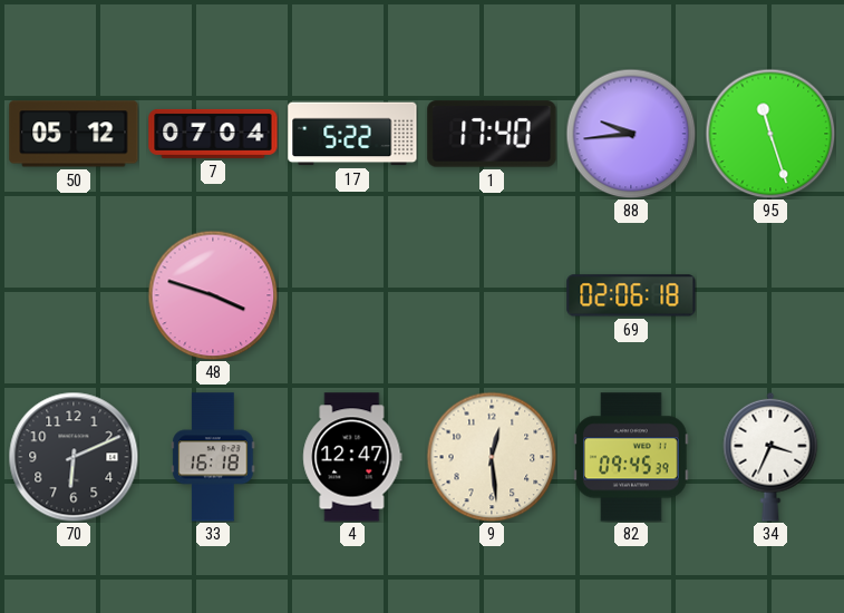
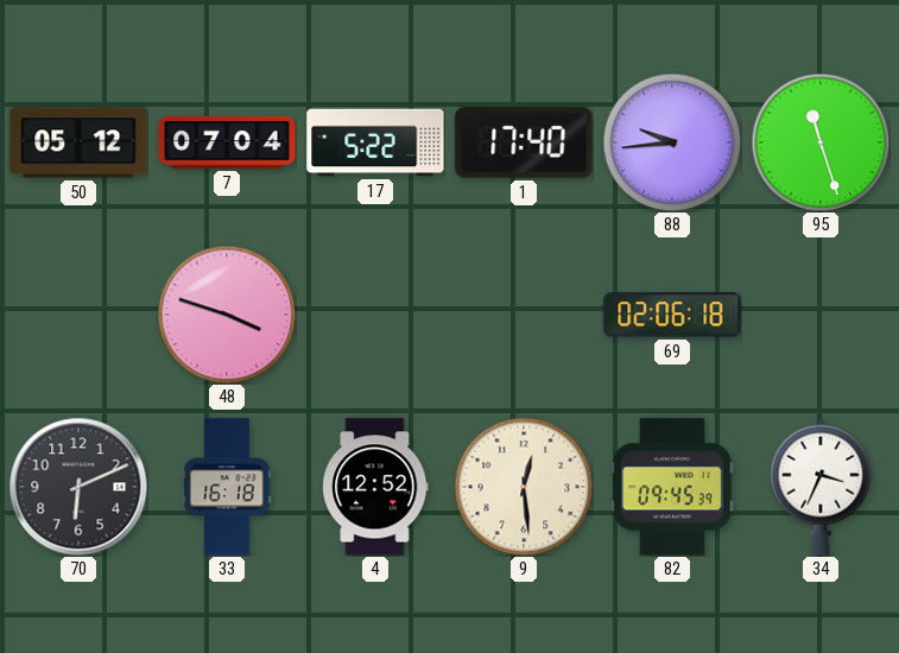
4: 12:47 -> 12:52
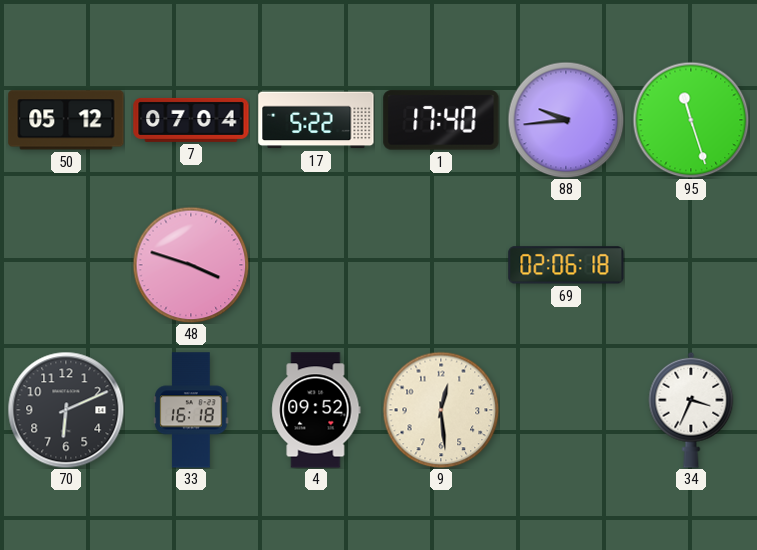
4: 12:52 -> 09:52
82: 09:45 -> none
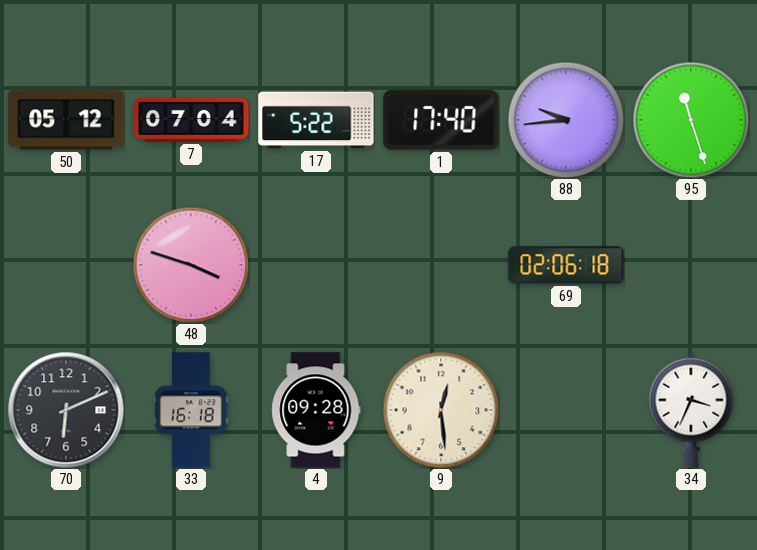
4: 09:52 -> 09:28
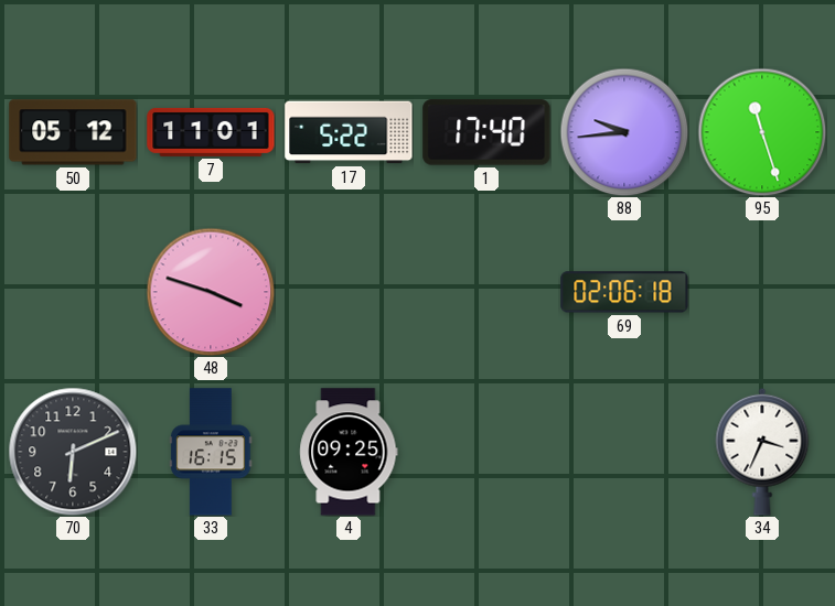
7: 07:04 -> 11:01
33: 16:18 -> 16:15
4: 09:28 -> 09:25
9: 12:29 -> none
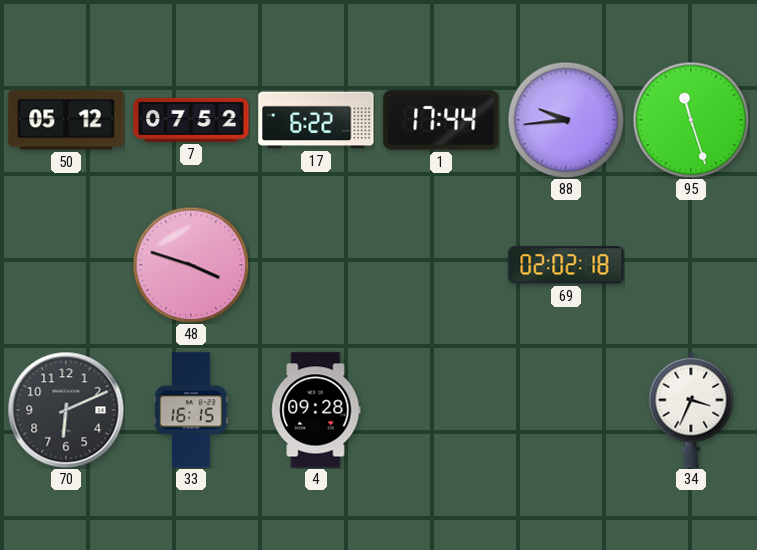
7: 11:01 -> 07:52
17: 5:22 -> 6:22
1: 17:40 -> 17:44
69: 02:06 -> 02:02
4: 09:25 -> 09:28
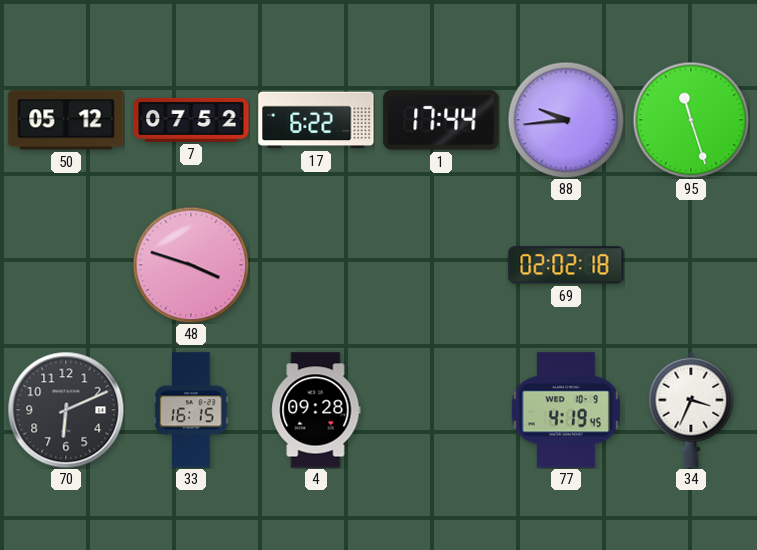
77: none -> 4:19
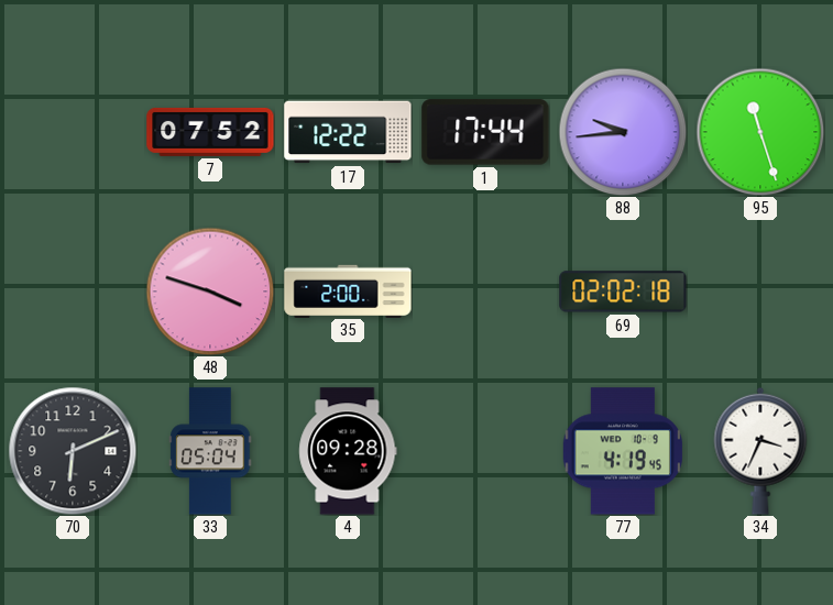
50: 05:12 -> none
17: 6:22 -> 12:22
35: none -> 2:00
33: 16:15 -> 05:04
